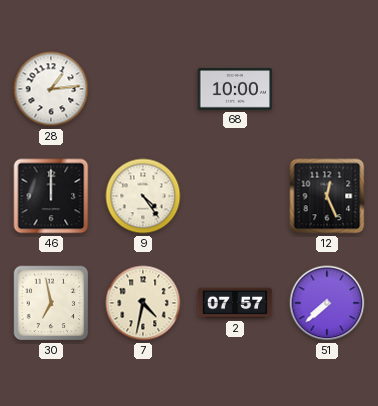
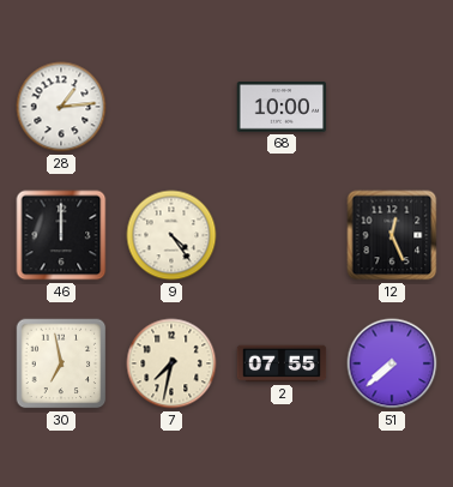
7: 4:32 -> 7:32
2: 07:57 -> 07:55
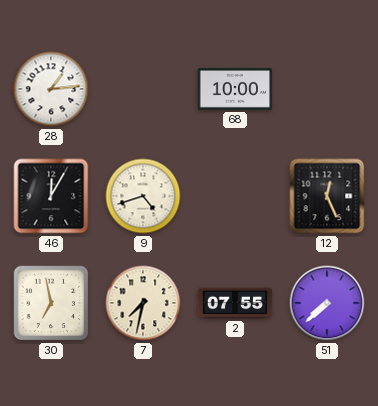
46: 12:00 -> 12:05
9: 4:24 -> 4:42
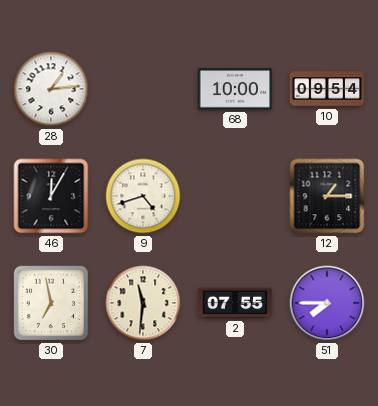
10: none -> 09:54
12: 12:26 -> 1:15
7: 7:32 -> 11:31
51: 7:38 -> 7:45
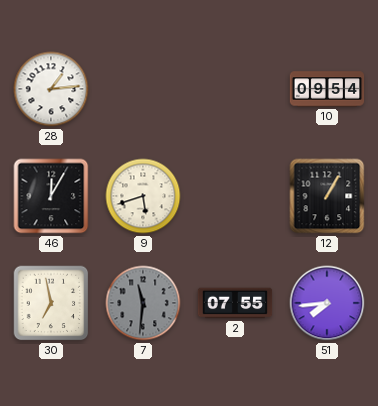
68: 10:00 -> none
9: 4:42 -> 5:42
12: 1:15 -> 1:05
7 dial: cream -> grey
51: 7:45 -> 7:44
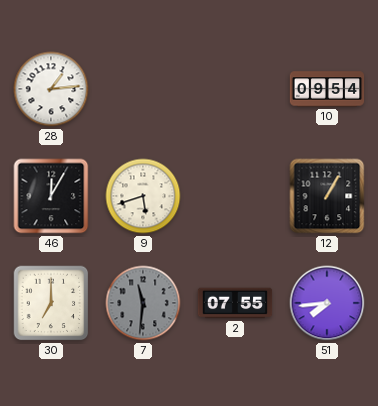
30: 6:58 -> 7:00
